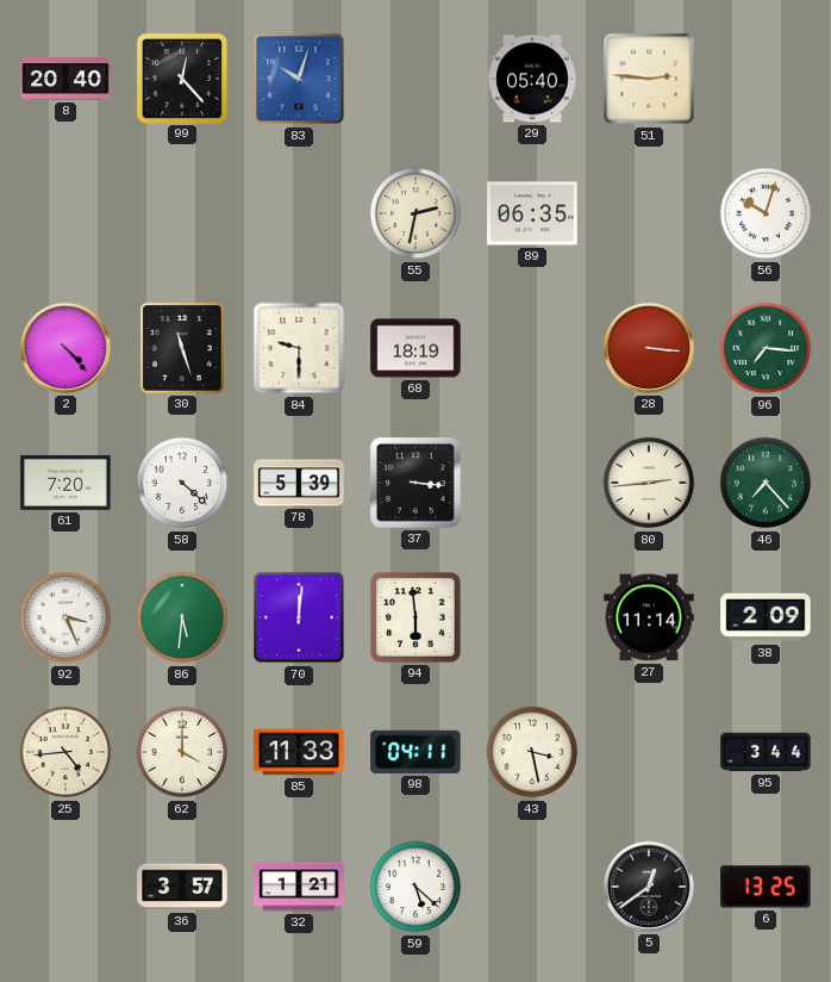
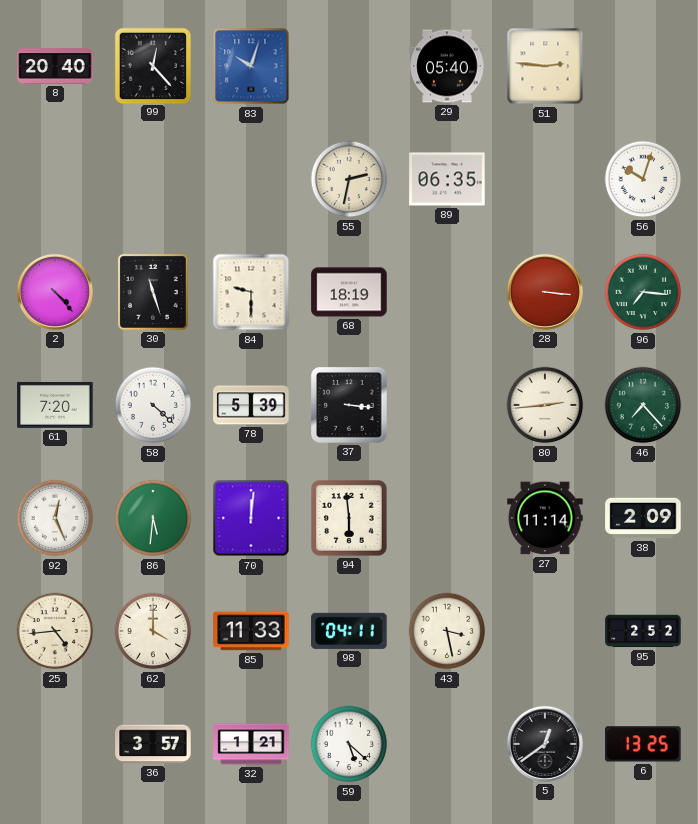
92: 3:26 -> 12:26
95: 3:44 -> 2:52
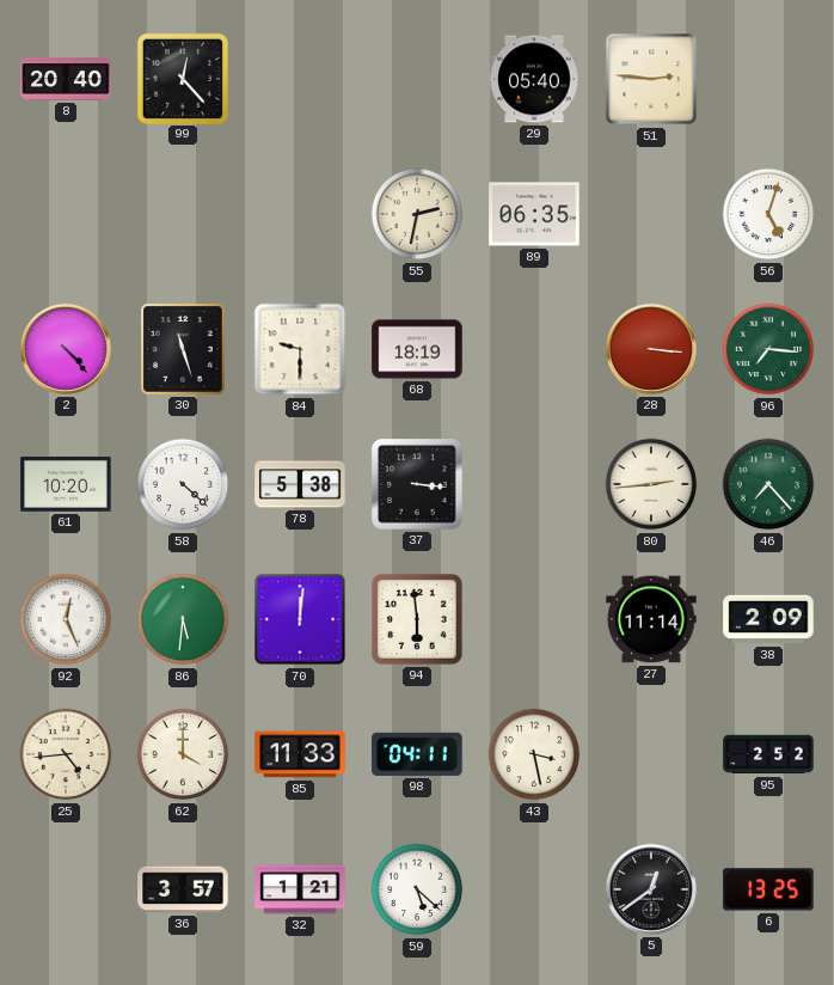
83: 10:03 -> none
56: 10:03 -> 5:03
61: 7:20 -> 10:20
78: 5:39 -> 5:38
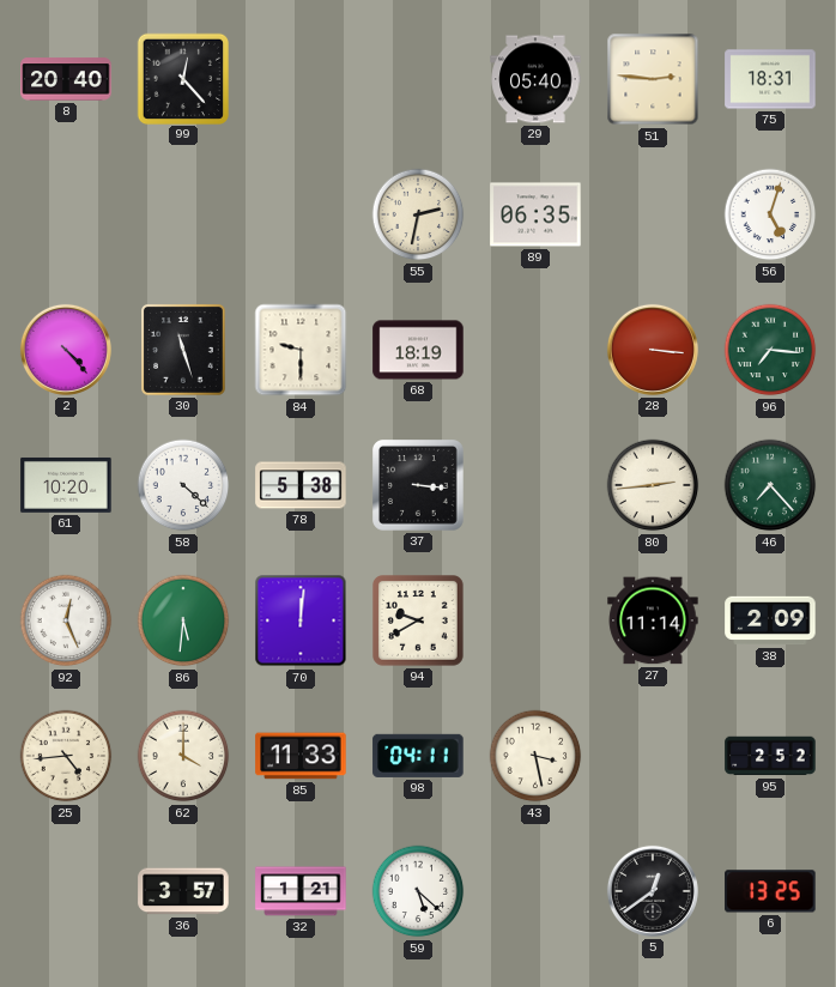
75: none -> 18:31
94: 5:59 -> 9:40
